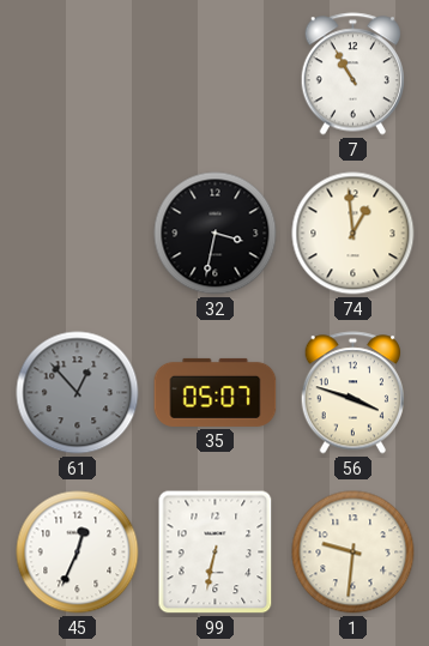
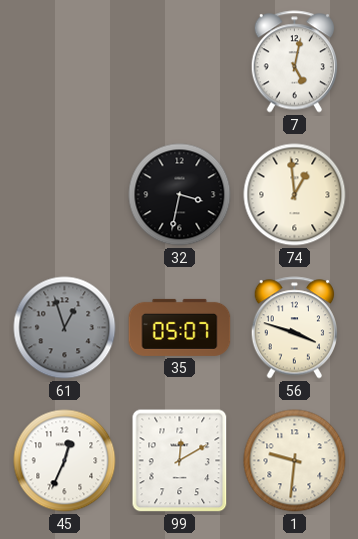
7: 10:55 -> 5:02
61: 12:53 -> 12:57
99: 6:32 -> 12:10
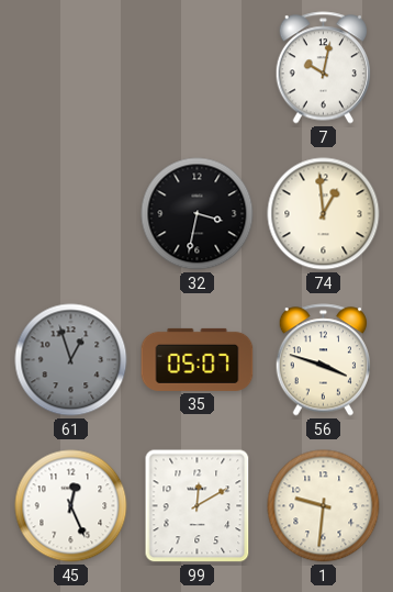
7: 5:02 -> 10:02
45: 12:34 -> 12:26
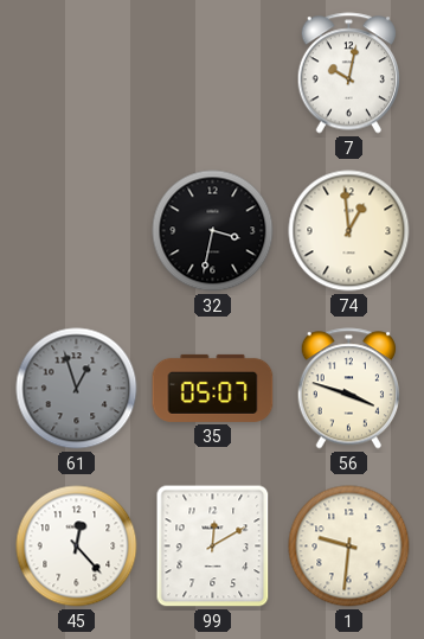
45: 12:26 -> 12:23
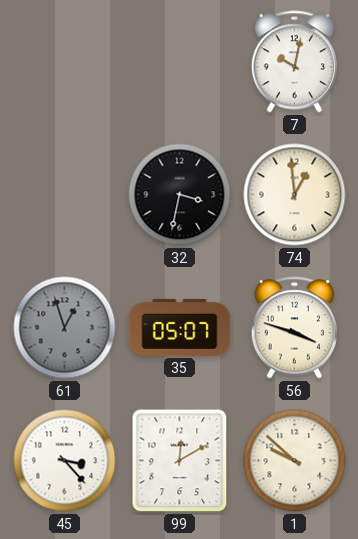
45: 12:23 -> 3:23
1: 9:31 -> 9:52
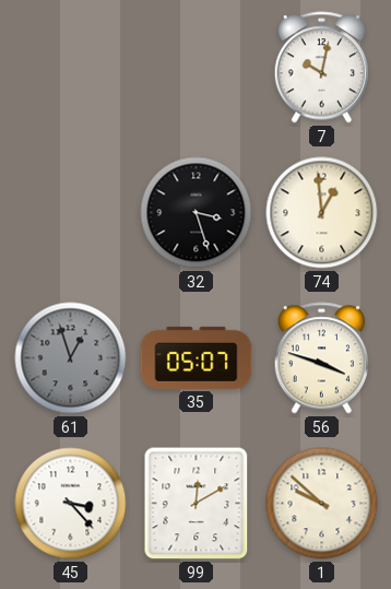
32: 3:32 -> 3:27
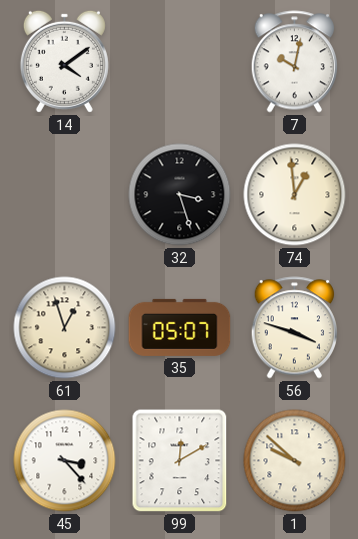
14: none -> 4:09
61 dial: grey -> cream
